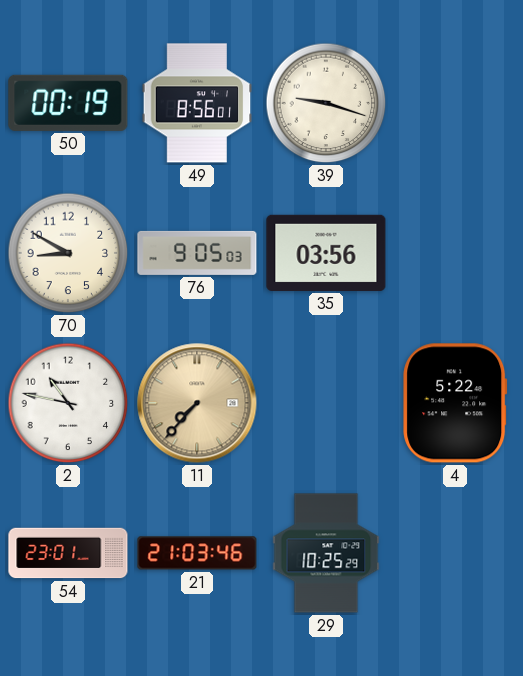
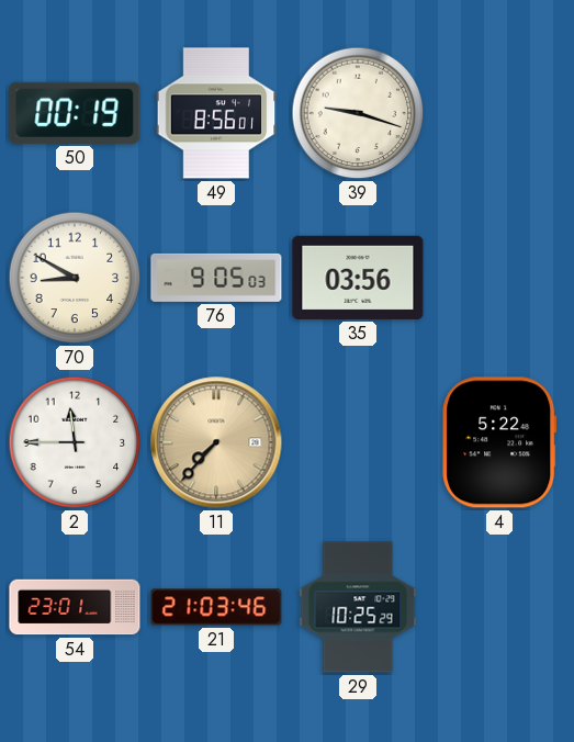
2: 10:47 -> 11:45
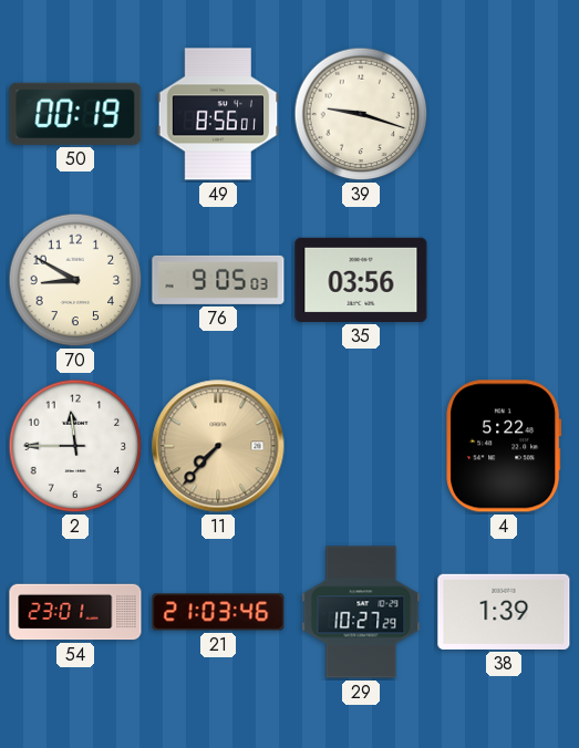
29: 10:25 -> 10:27
38: none -> 1:39
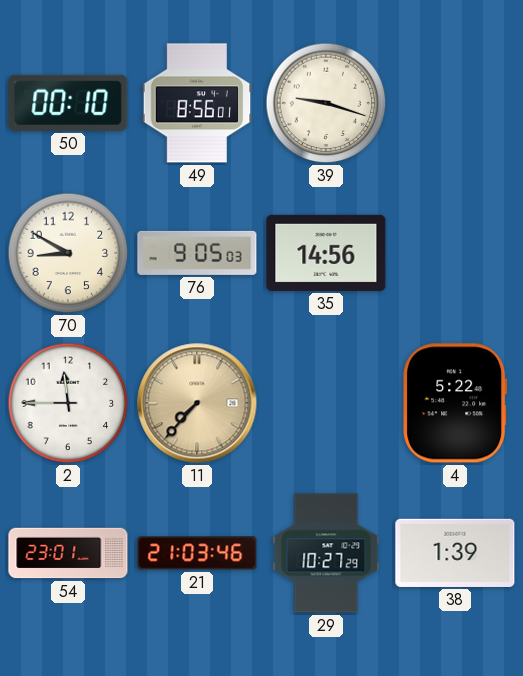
50: 00:19 -> 00:10
35: 03:56 -> 14:56
